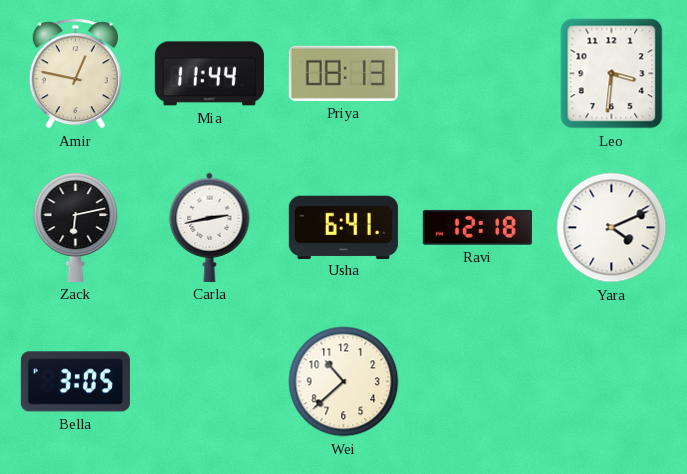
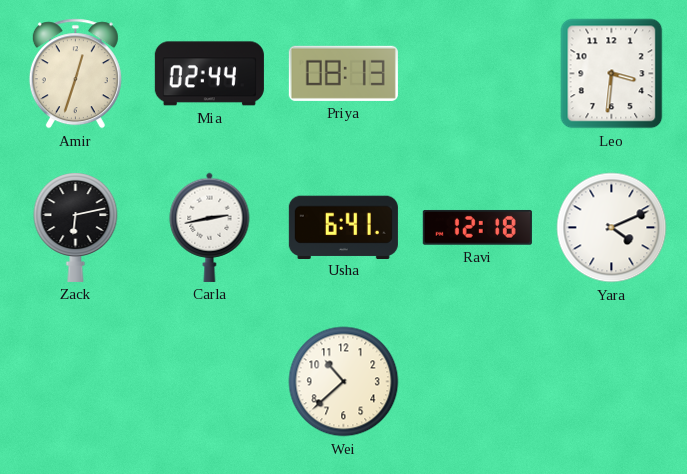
Amir: 12:47 -> 12:33
Mia: 11:44 -> 02:44
Bella: 3:05 -> none
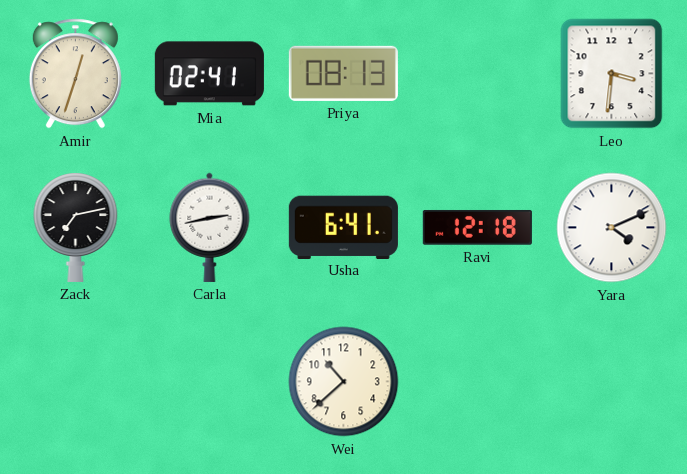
Mia: 02:44 -> 02:41
Zack: 6:13 -> 7:13
